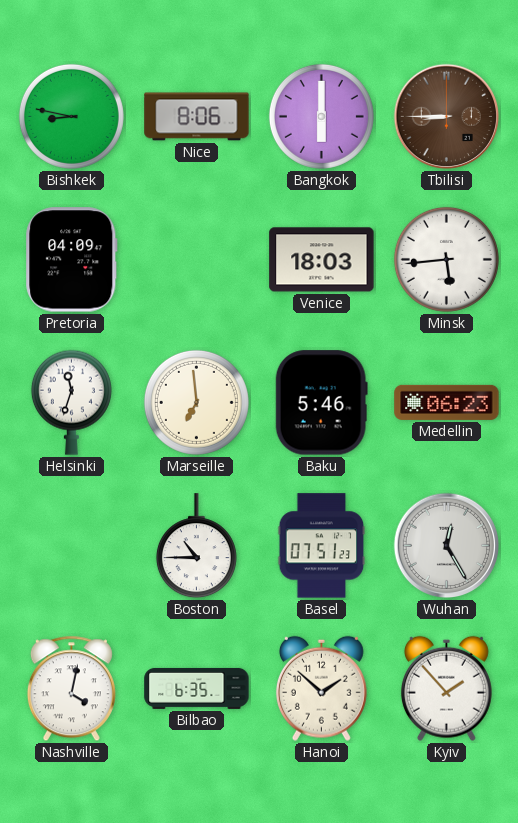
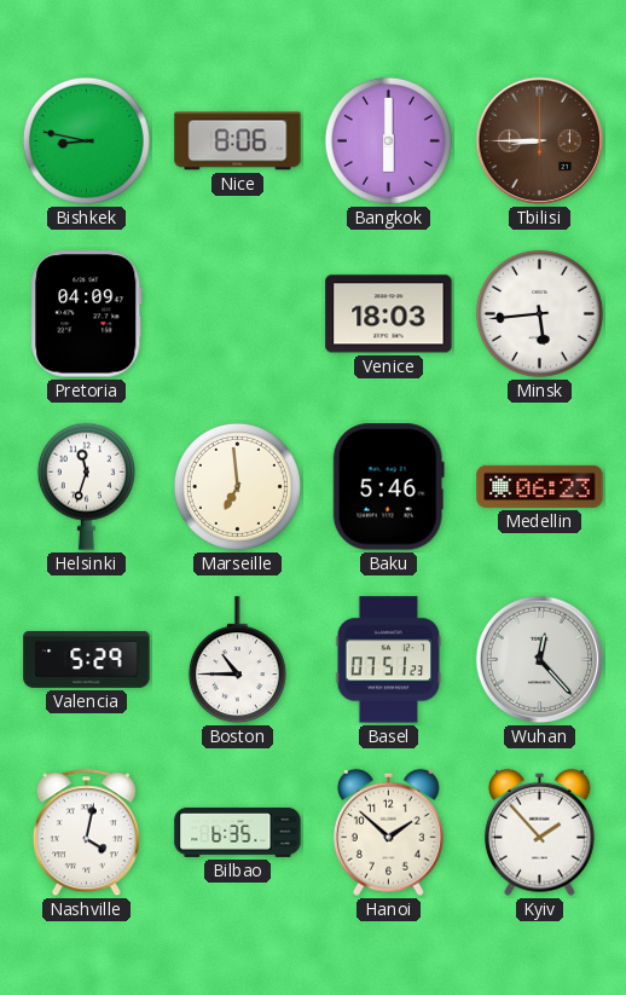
Valencia: none -> 5:29
Wuhan: 12:25 -> 12:23
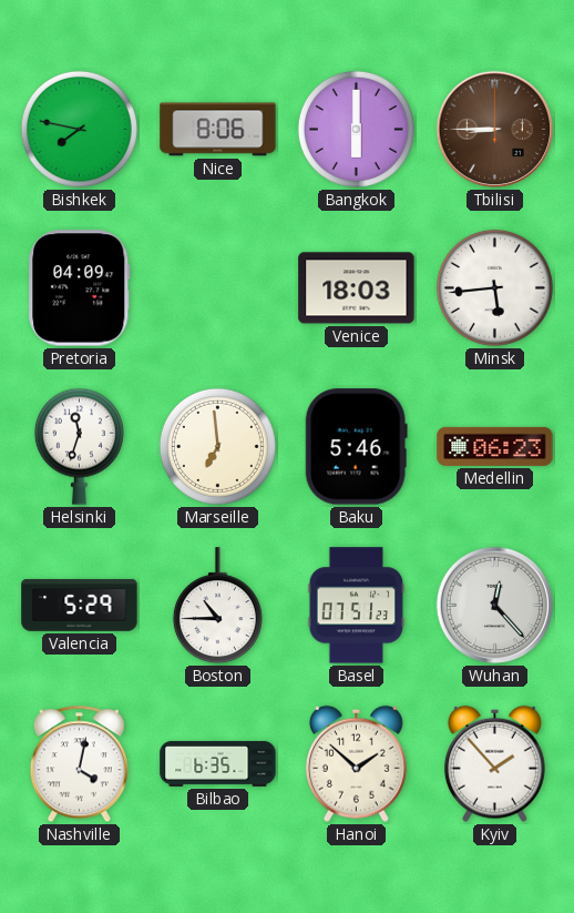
Bishkek: 8:47 -> 7:47
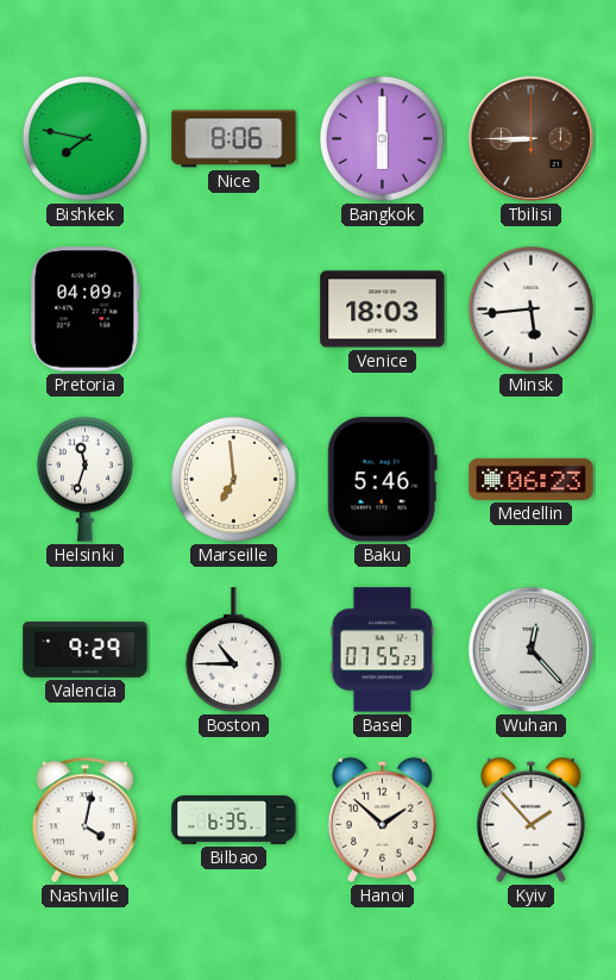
Valencia: 5:29 -> 9:29
Basel: 07:51 -> 07:55
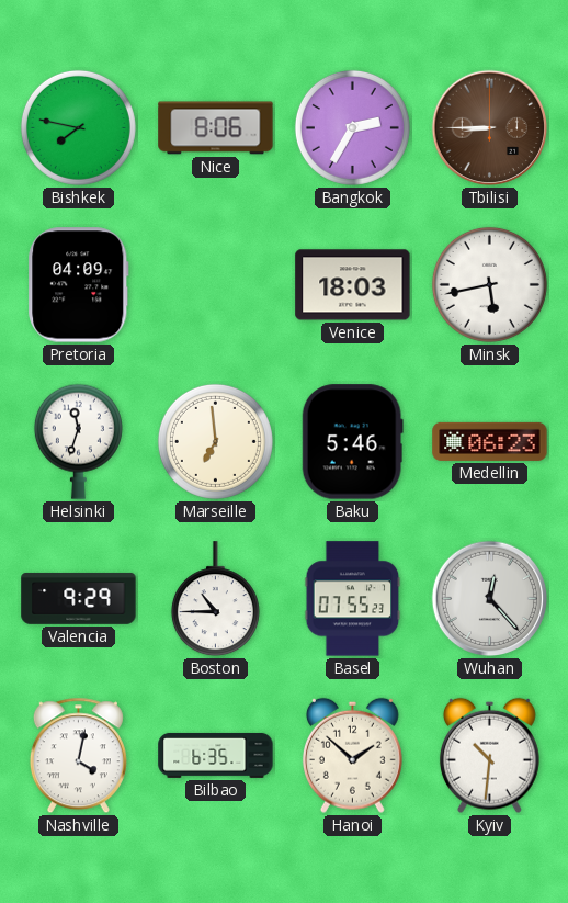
Bangkok: 6:00 -> 2:35
Minsk: 5:44 -> 5:43
Kyiv: 1:53 -> 10:31
